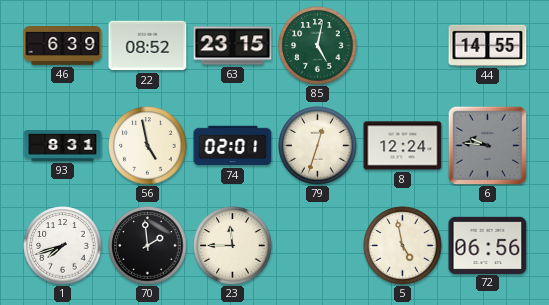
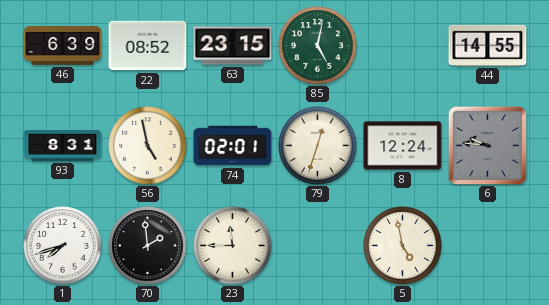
72: 06:56 -> none
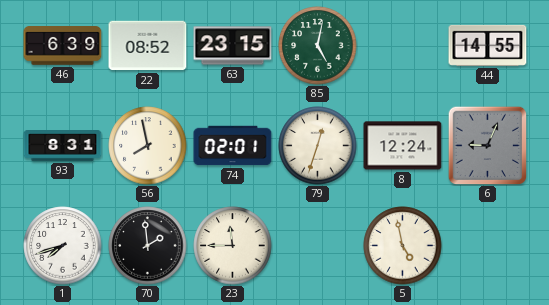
56: 4:58 -> 7:58
6: 9:46 -> 9:04
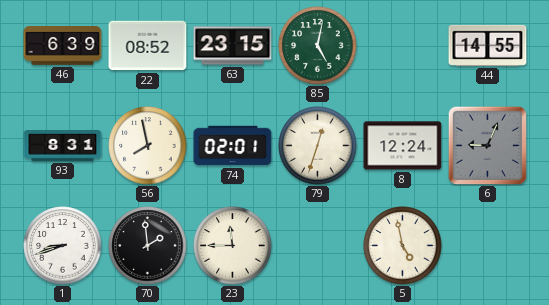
1: 7:42 -> 8:42
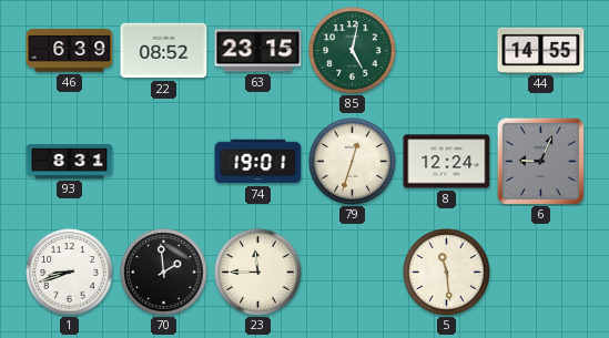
56: 7:58 -> none
74: 02:01 -> 19:01
5: 4:58 -> 11:29
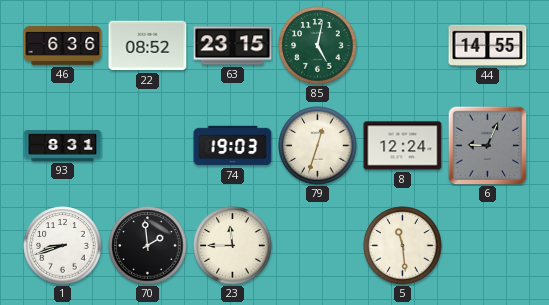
46: 6:39 -> 6:36
74: 19:01 -> 19:03
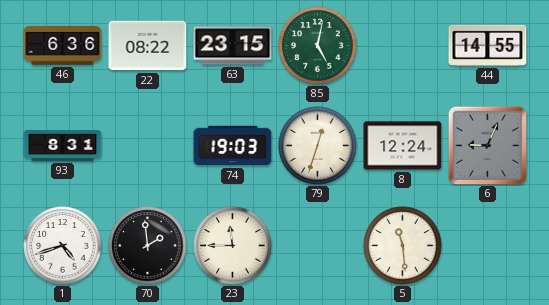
22: 08:52 -> 08:22
1: 8:42 -> 4:42
